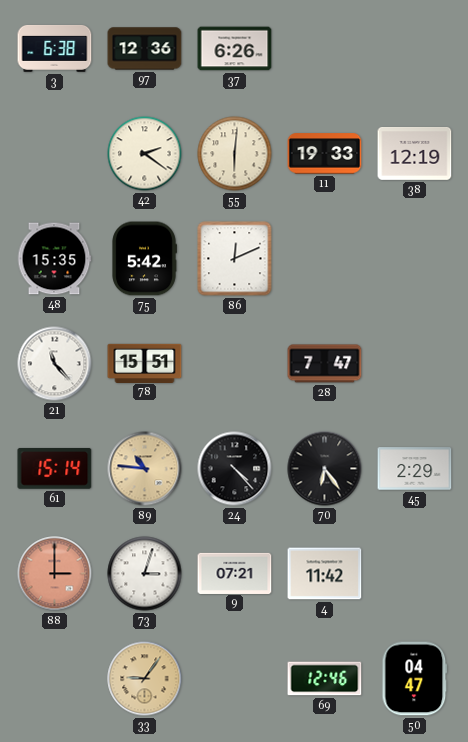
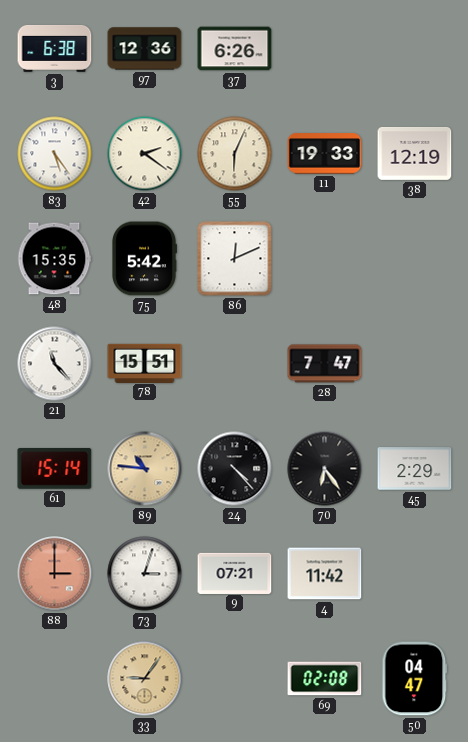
83: none -> 5:24
55: 6:01 -> 6:04
69: 12:46 -> 02:08
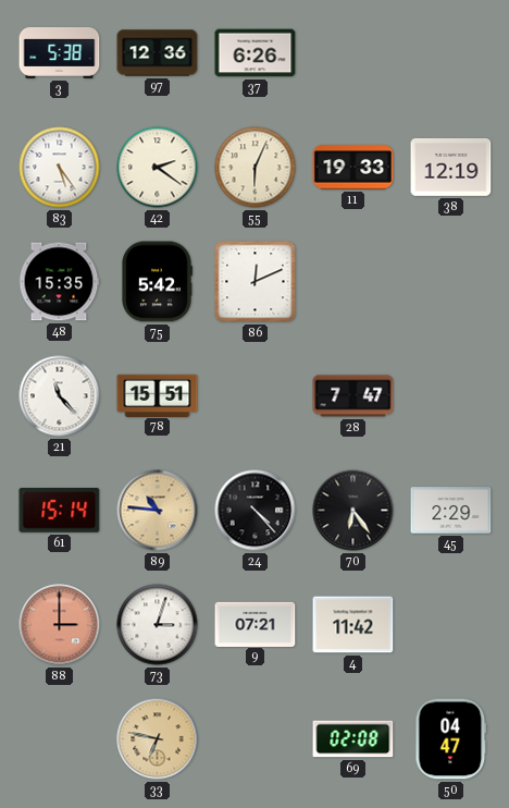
3: 6:38 -> 5:38
33: 9:06 -> 6:47
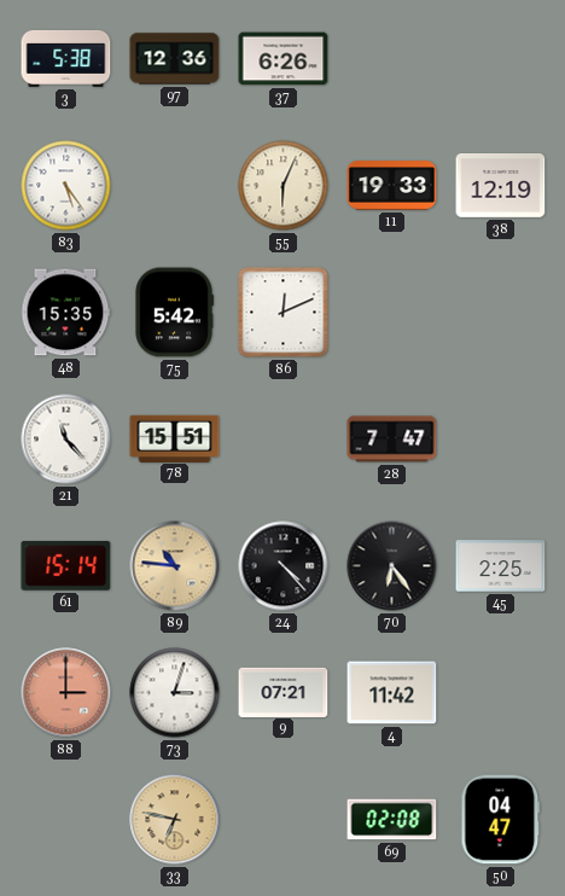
42: 2:21 -> none
45: 2:29 -> 2:25
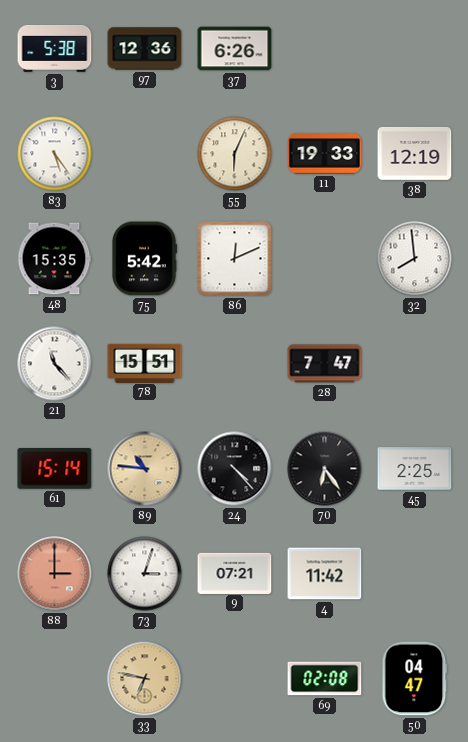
32: none -> 7:59
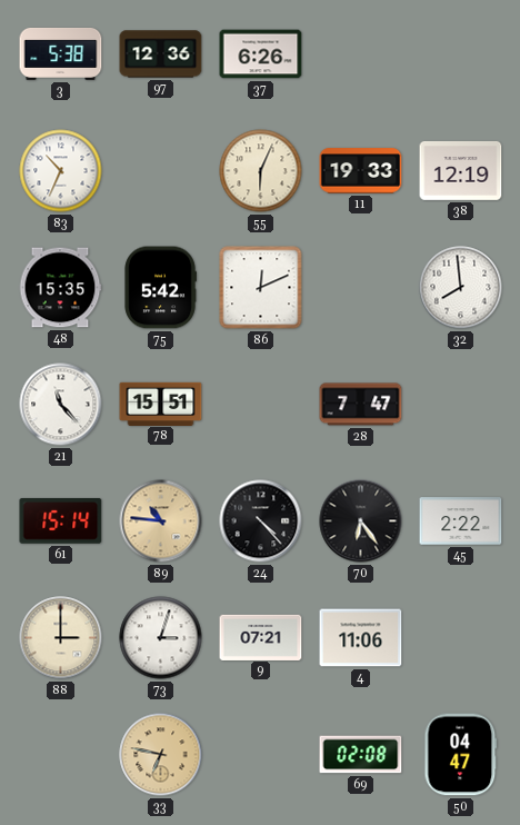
83: 5:24 -> 10:34
45: 2:25 -> 2:22
88 dial: salmon -> cream
4: 11:42 -> 11:06
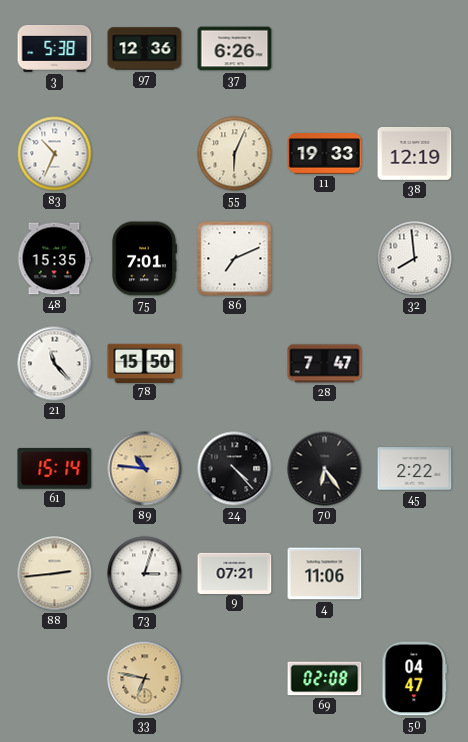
75: 5:42 -> 7:01
86: 12:11 -> 7:11
78: 15:51 -> 15:50
88: 3:00 -> 2:44
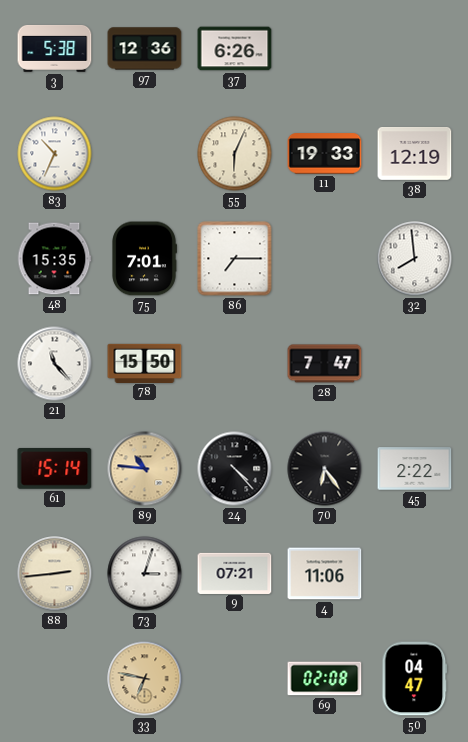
86: 7:11 -> 7:15
